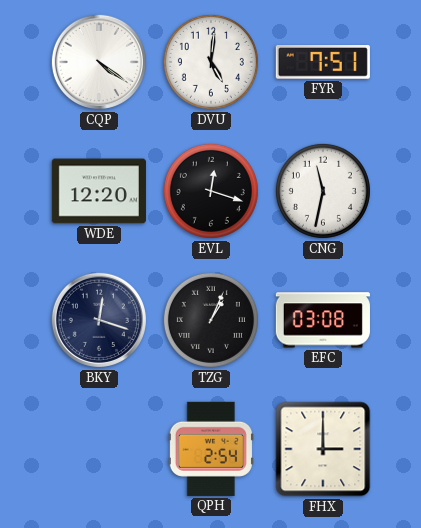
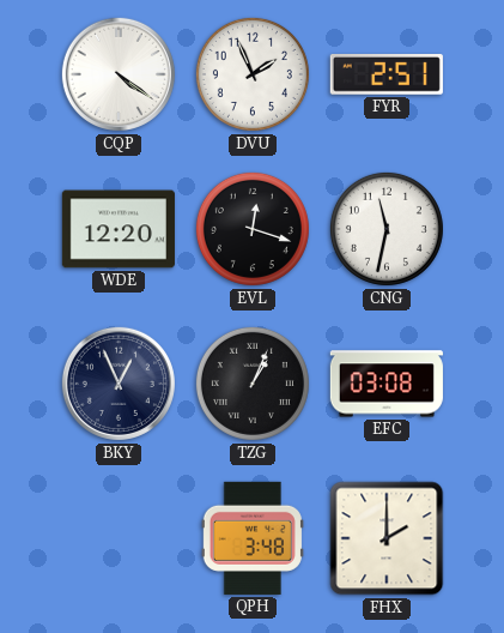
DVU: 5:01 -> 1:56
FYR: 7:51 -> 2:51
BKY: 12:18 -> 12:56
QPH: 2:54 -> 3:48
FHX: 3:00 -> 2:00
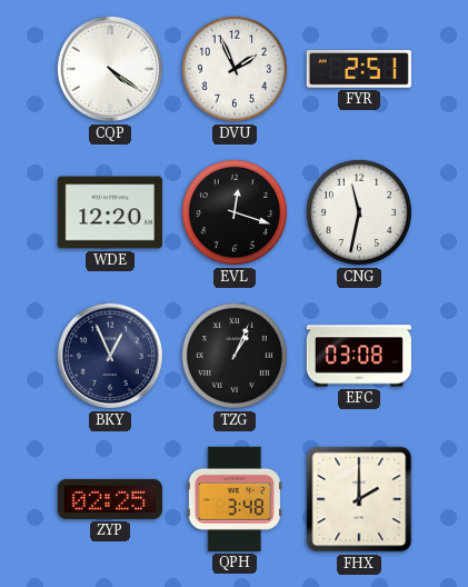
ZYP: none -> 02:25
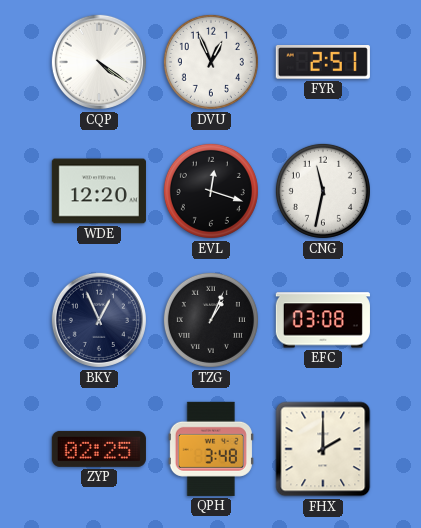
DVU: 1:56 -> 12:56
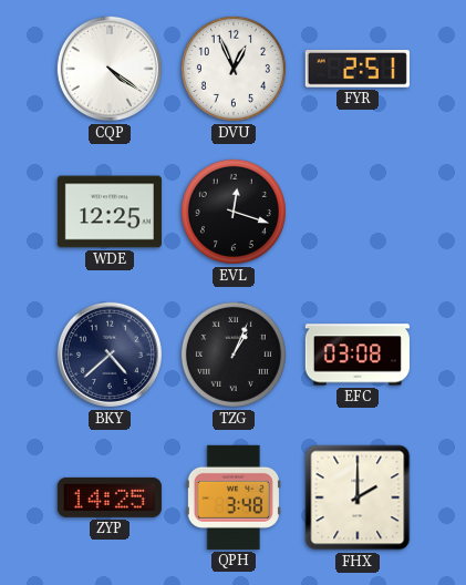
WDE: 12:20 -> 12:25
CNG: 11:32 -> none
BKY: 12:56 -> 4:38
ZYP: 02:25 -> 14:25
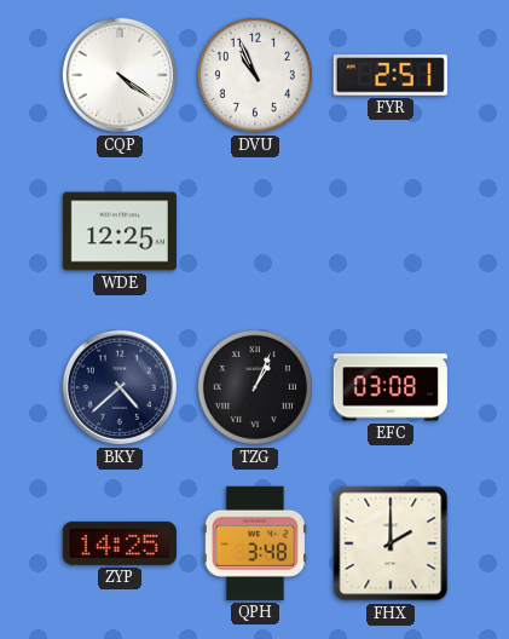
DVU: 12:56 -> 10:56
EVL: 12:18 -> none
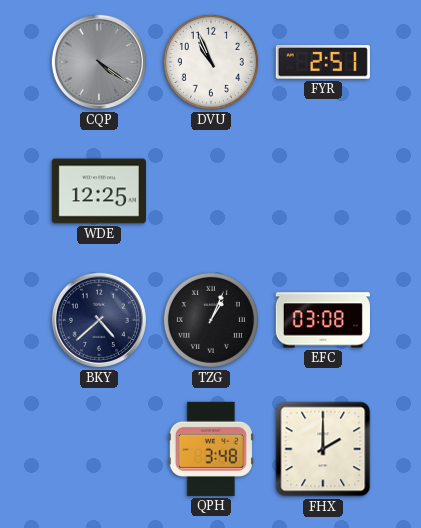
CQP dial: white -> grey
ZYP: 14:25 -> none
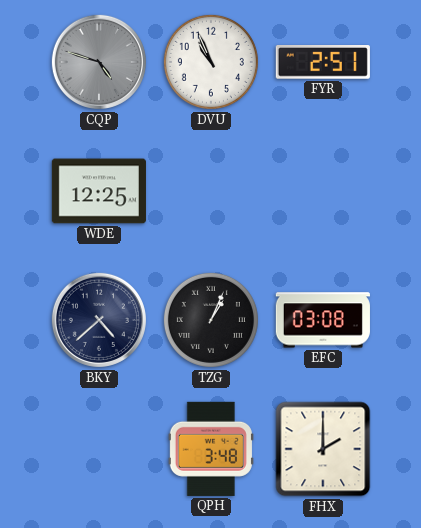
CQP: 4:21 -> 4:48
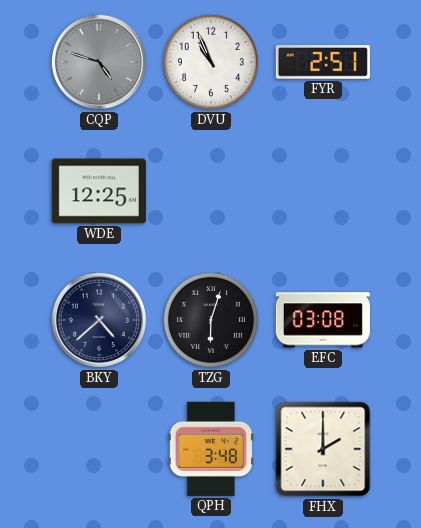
TZG: 1:04 -> 6:03
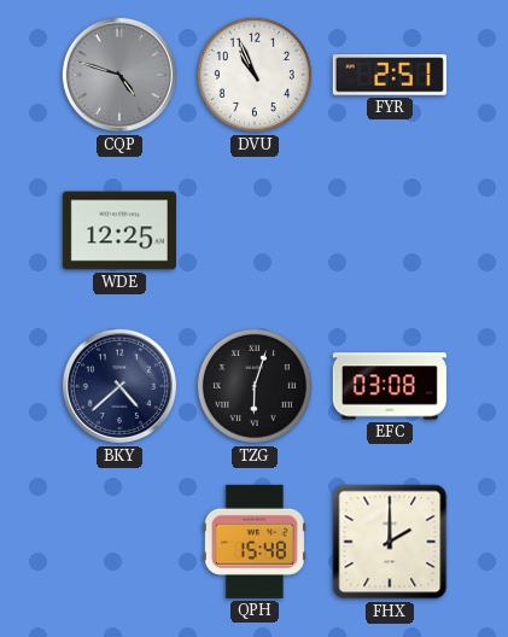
QPH: 3:48 -> 15:48
